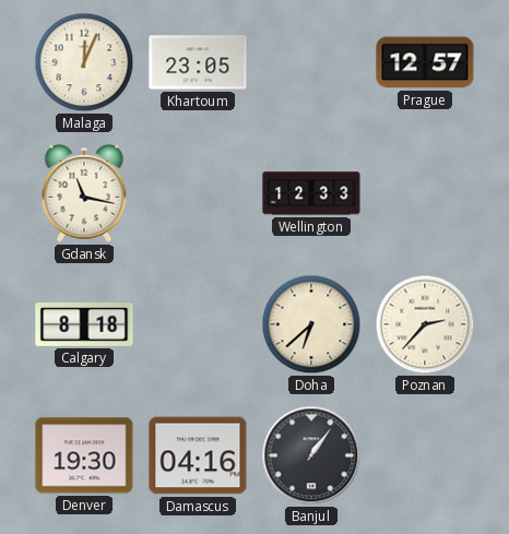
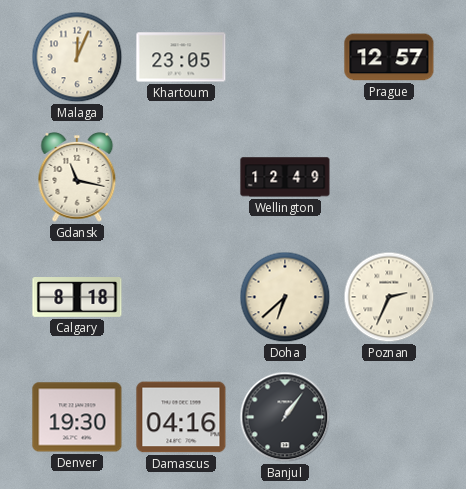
Wellington: 12:33 -> 12:49
Poznan: 2:37 -> 2:34
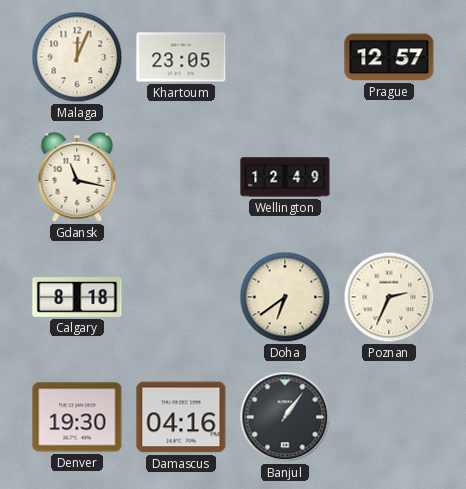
Doha: 6:38 -> 6:39
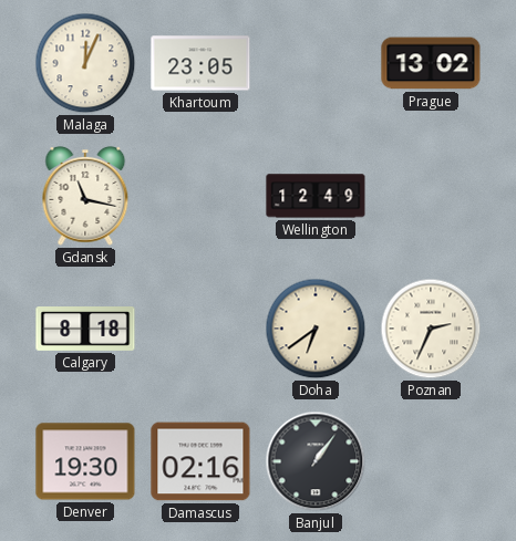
Prague: 12:57 -> 13:02
Damascus: 04:16 -> 02:16
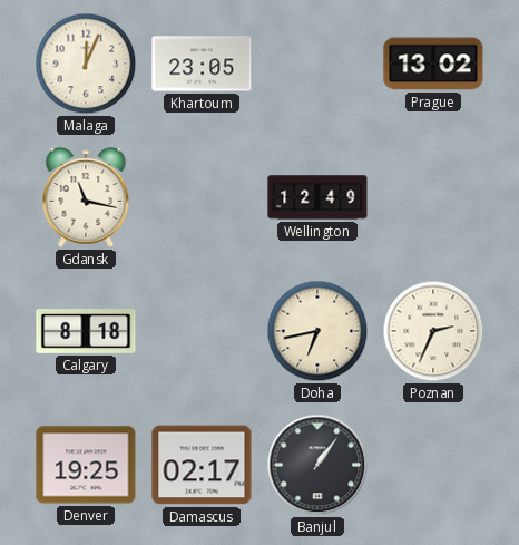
Doha: 6:39 -> 6:43
Denver: 19:30 -> 19:25
Damascus: 02:16 -> 02:17
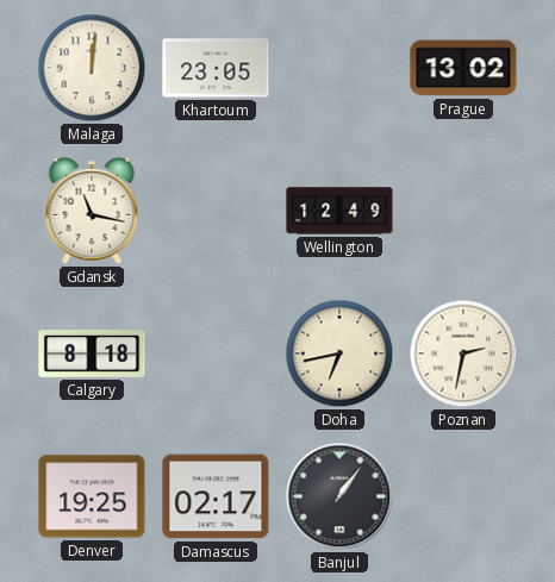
Malaga: 12:04 -> 12:01
Poznan: 2:34 -> 2:32
